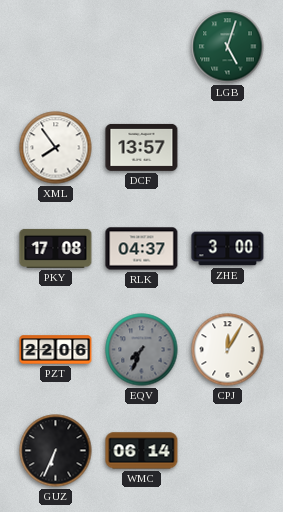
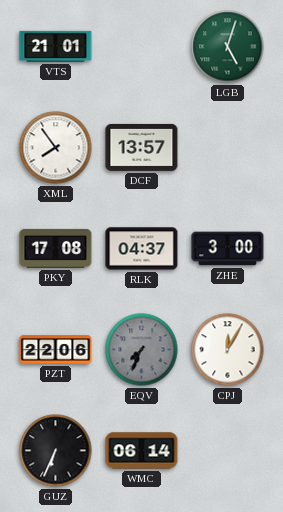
VTS: none -> 21:01
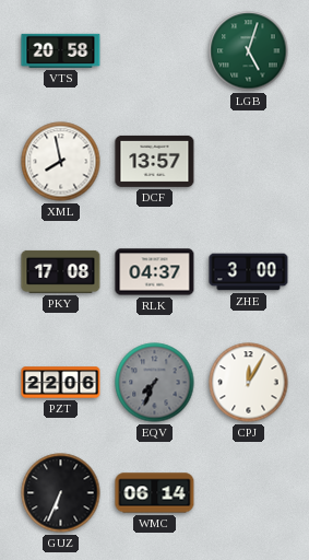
VTS: 21:01 -> 20:58
XML: 7:54 -> 7:58
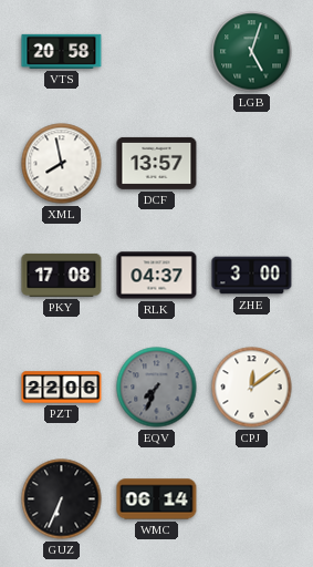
CPJ: 12:05 -> 12:09
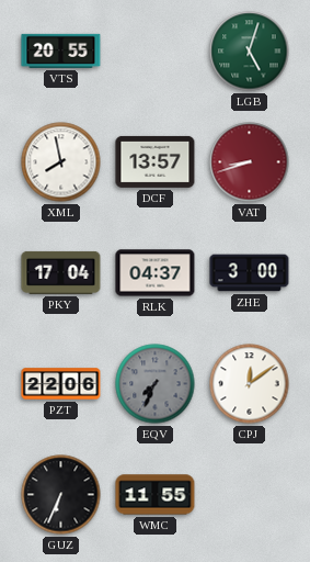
VTS: 20:58 -> 20:55
VAT: none -> 8:42
PKY: 17:08 -> 17:04
WMC: 06:14 -> 11:55
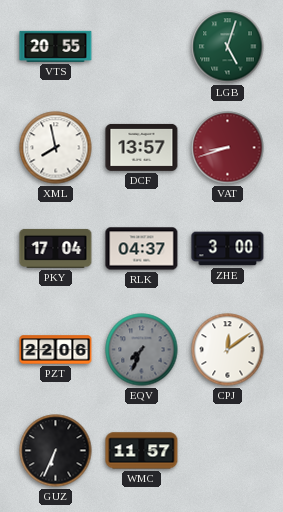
WMC: 11:55 -> 11:57
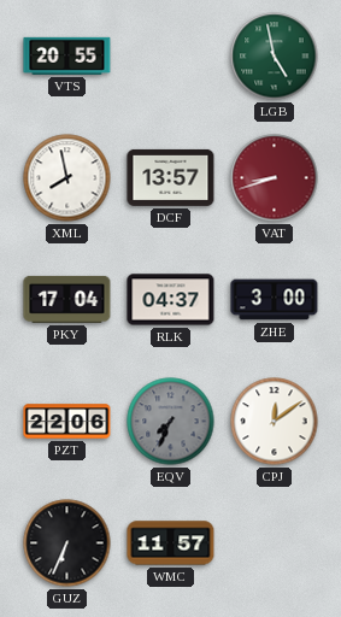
LGB: 5:03 -> 4:58
